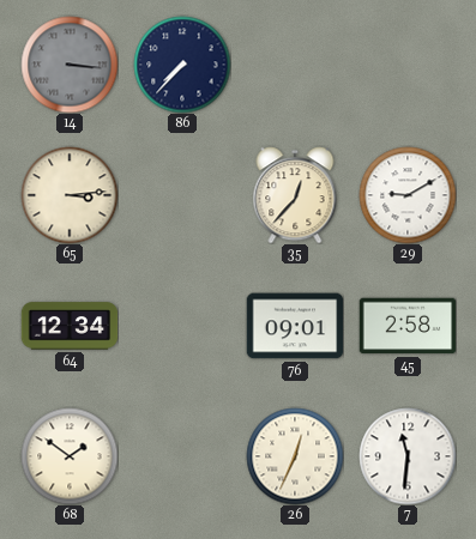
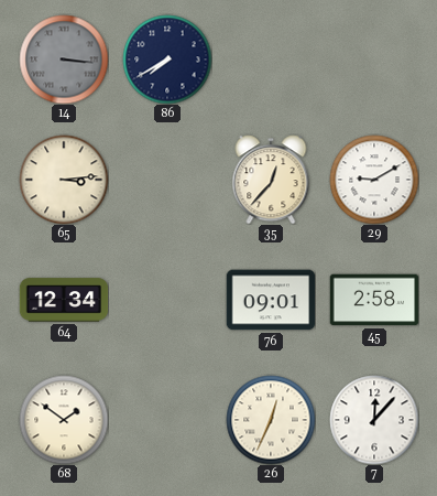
86: 7:37 -> 7:40
7: 11:31 -> 12:07
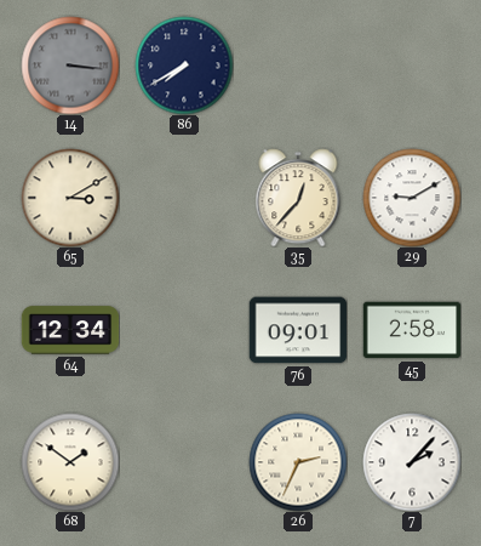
65: 3:14 -> 3:10
26: 12:34 -> 2:34
7: 12:07 -> 2:07
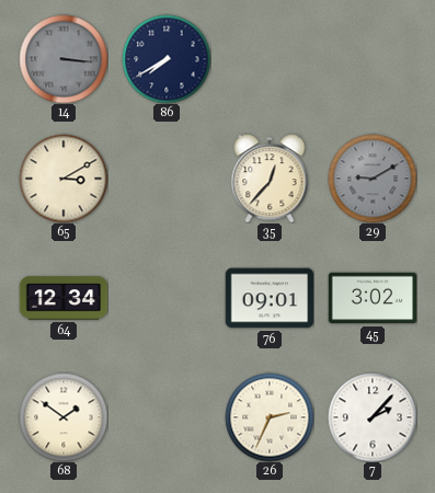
29 dial: white -> grey
45: 2:58 -> 3:02
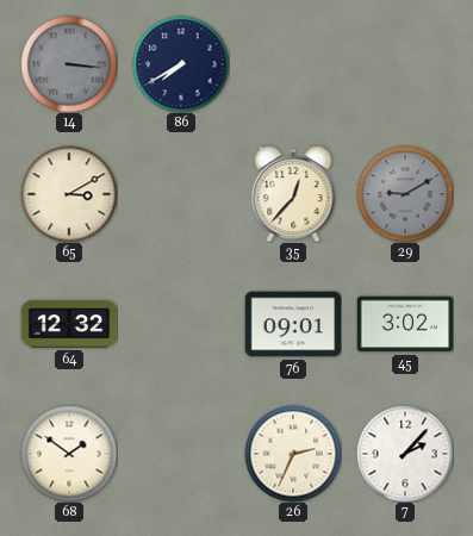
64: 12:34 -> 12:32
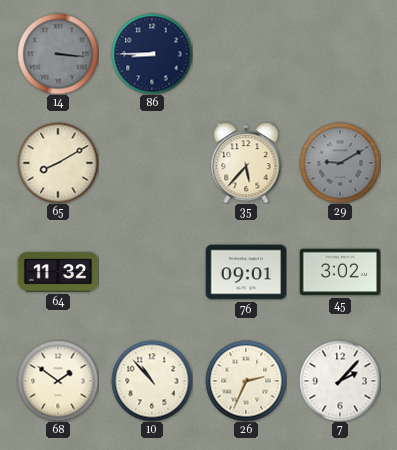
86: 7:40 -> 8:45
65: 3:10 -> 8:10
35: 12:37 -> 5:37
64: 12:32 -> 11:32
10: none -> 10:53
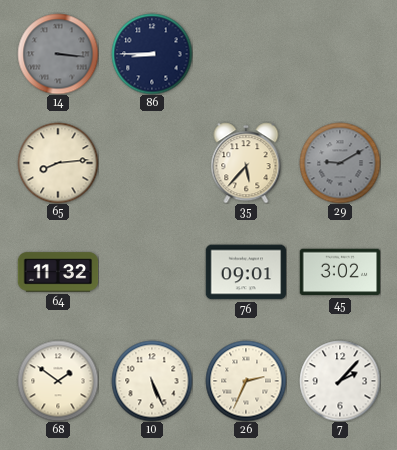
65: 8:10 -> 8:14
10: 10:53 -> 5:26
